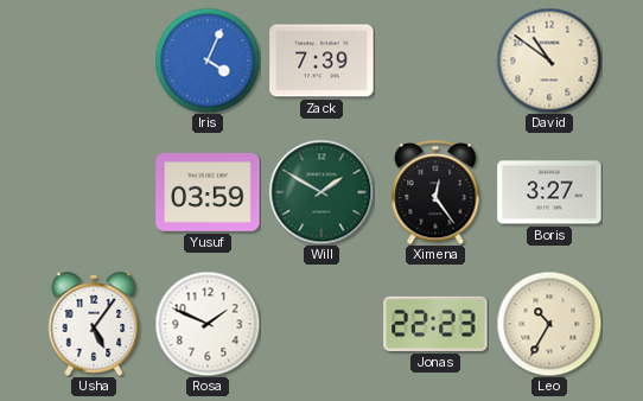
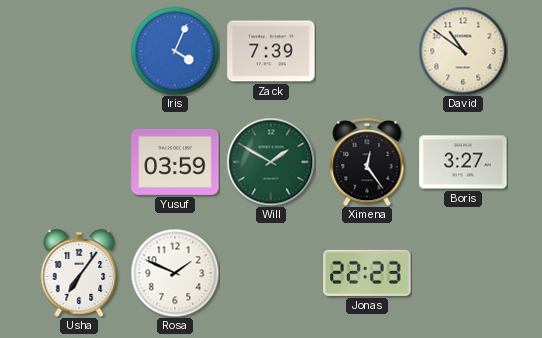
Usha: 5:06 -> 7:06
Leo: 10:35 -> none
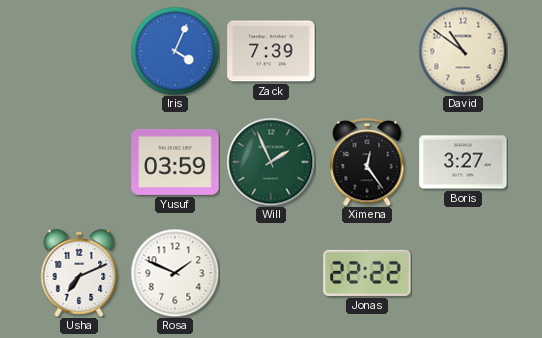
Will: 1:50 -> 1:56
Usha: 7:06 -> 7:11
Jonas: 22:23 -> 22:22
